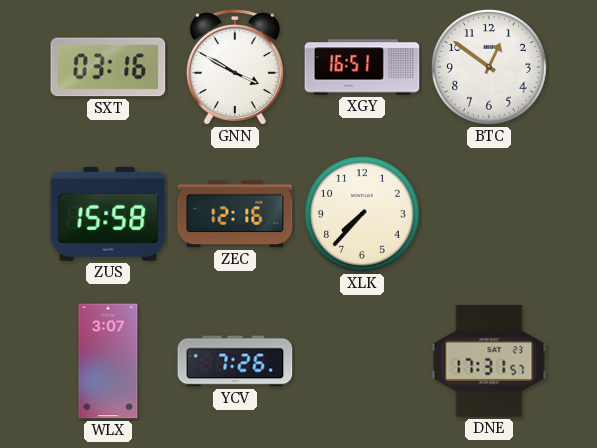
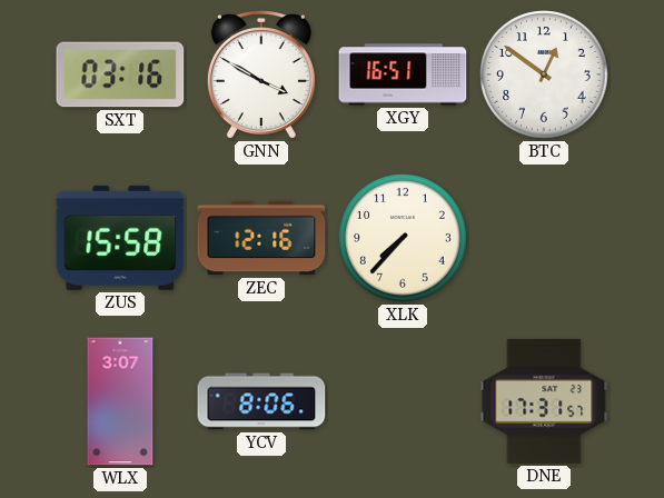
YCV: 7:26 -> 8:06
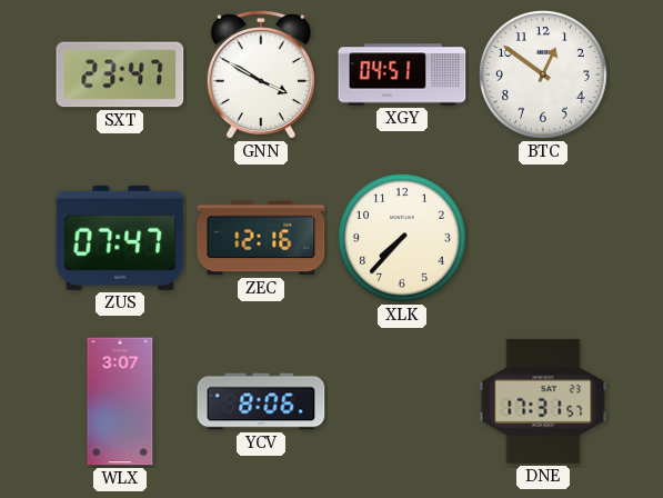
SXT: 03:16 -> 23:47
XGY: 16:51 -> 04:51
ZUS: 15:58 -> 07:47
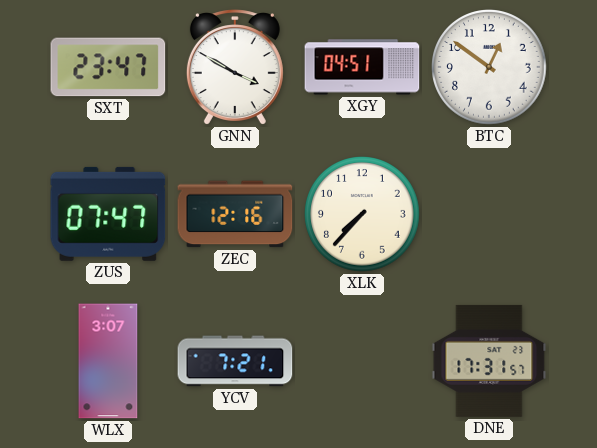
YCV: 8:06 -> 7:21
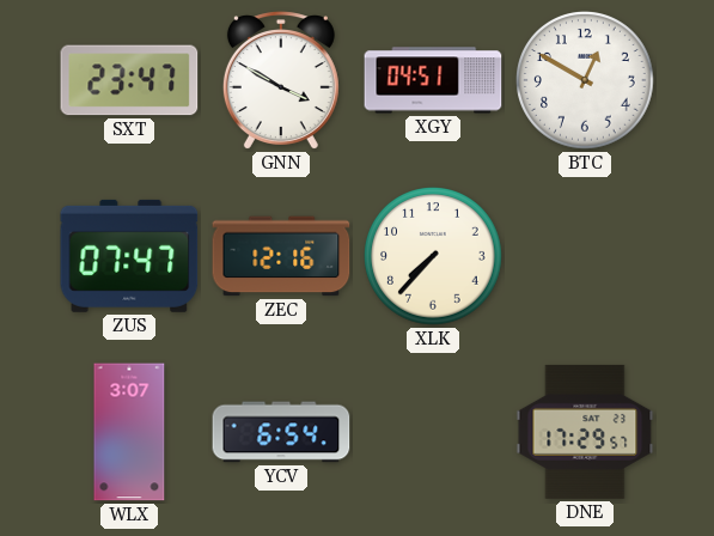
BTC: 12:51 -> 12:50
YCV: 7:21 -> 6:54
DNE: 17:31 -> 17:29
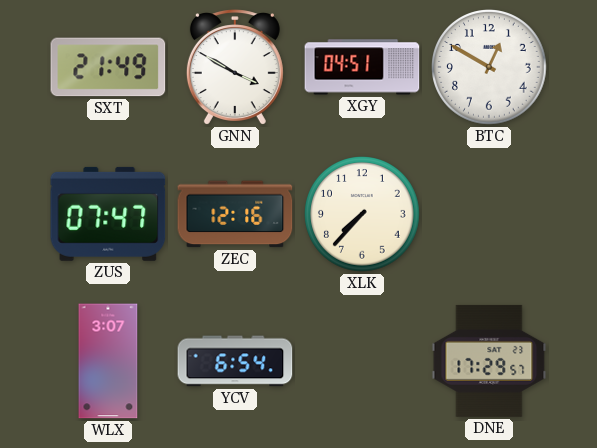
SXT: 23:47 -> 21:49
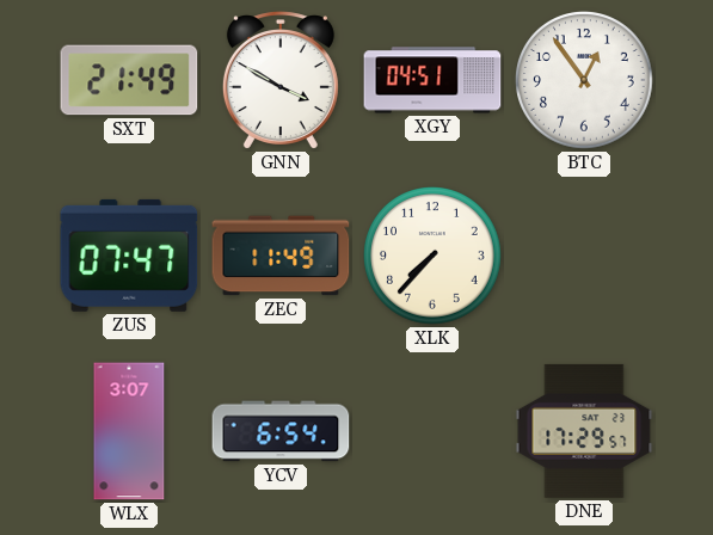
BTC: 12:50 -> 12:54
ZEC: 12:16 -> 11:49
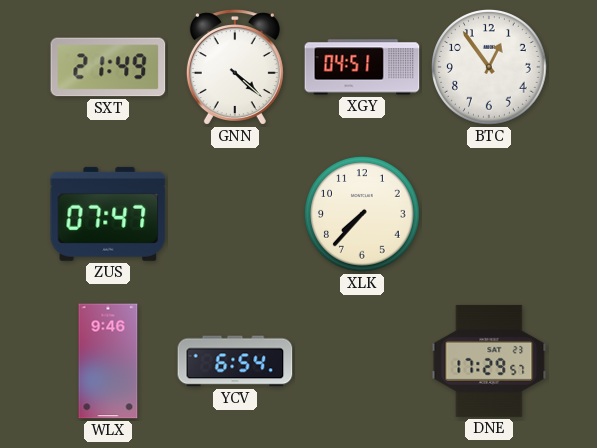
GNN: 3:50 -> 4:22
ZEC: 11:49 -> none
WLX: 3:07 -> 9:46
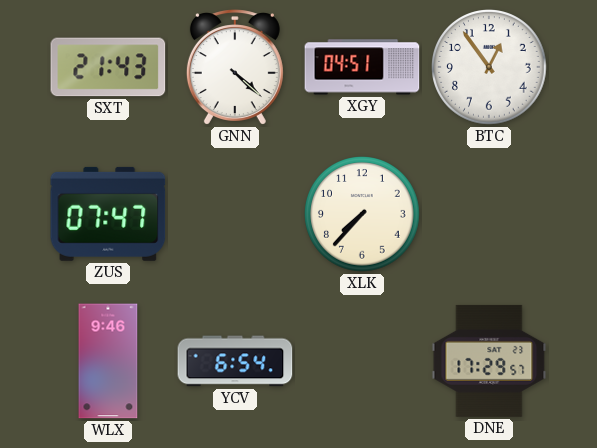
SXT: 21:49 -> 21:43
